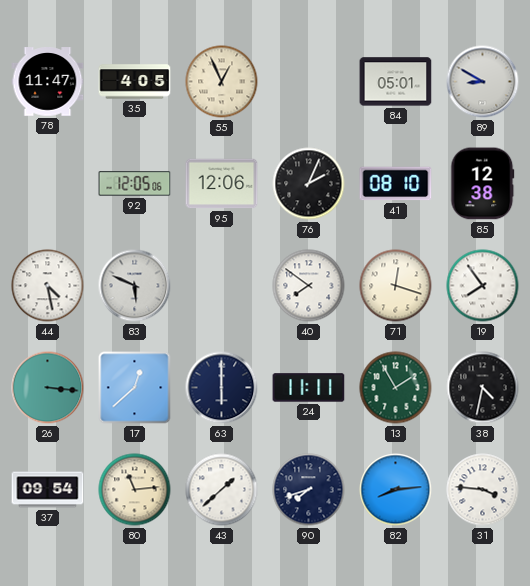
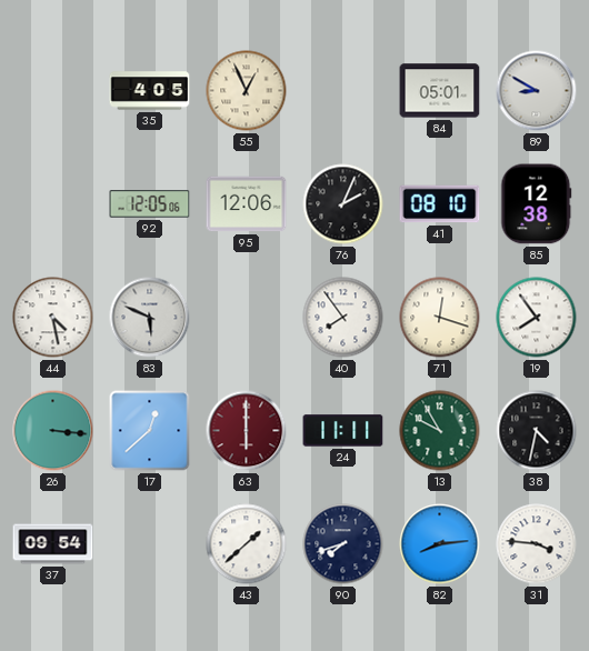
78: 11:47 -> none
40: 7:51 -> 7:54
63 dial: navy -> burgundy
13: 1:55 -> 9:55
80: 11:14 -> none
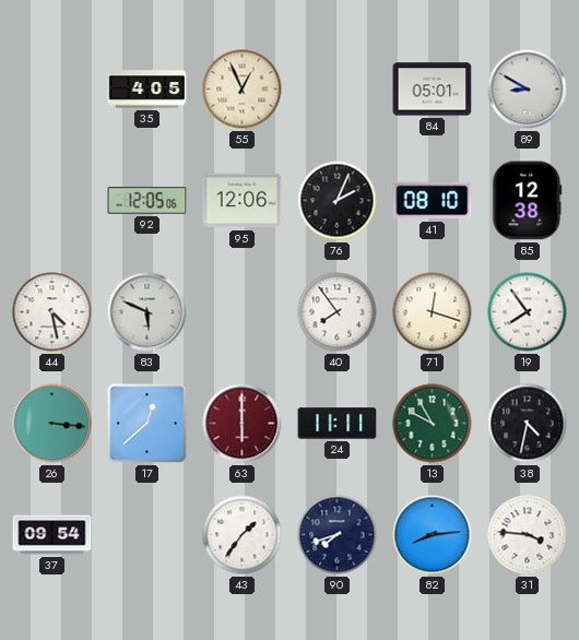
43: 1:38 -> 1:36
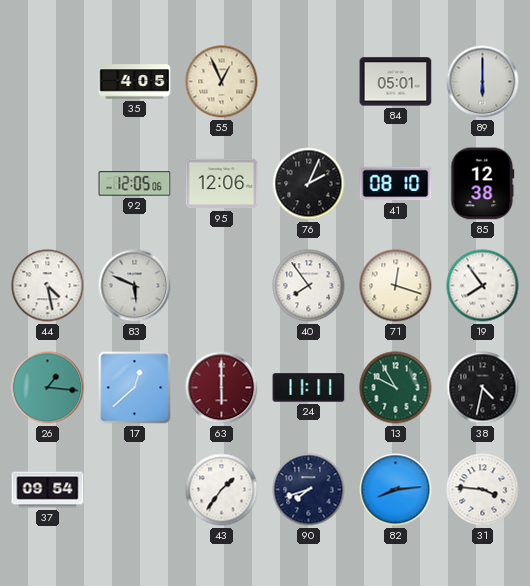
89: 8:50 -> 6:00
26: 3:16 -> 1:16
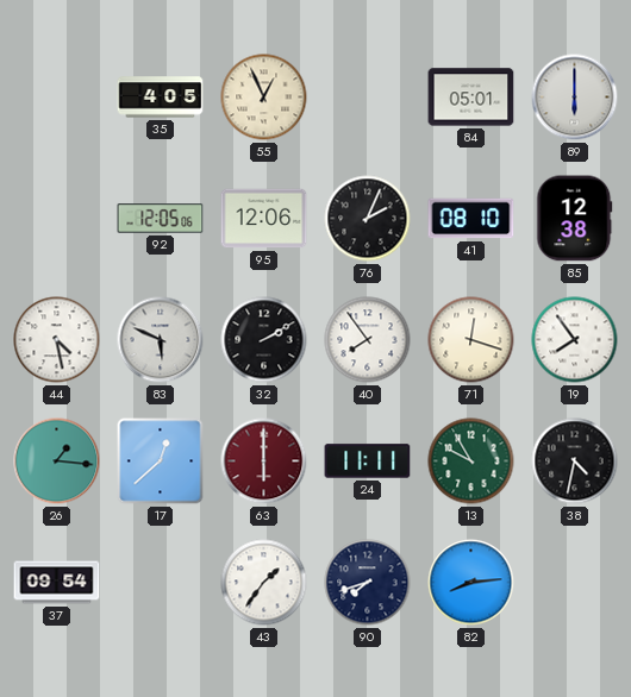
32: none -> 2:10
31: 3:46 -> none
